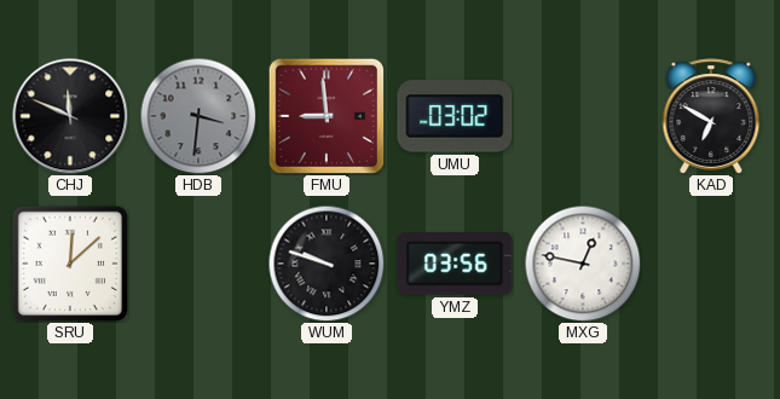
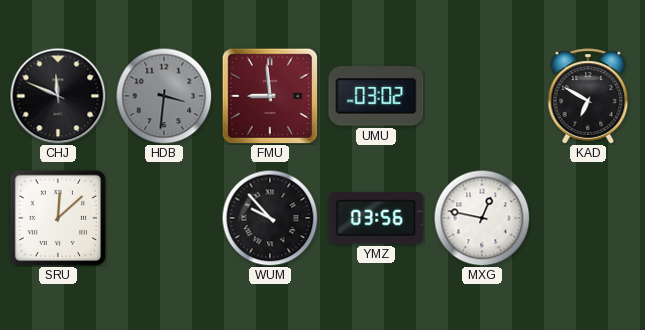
WUM: 9:48 -> 9:53
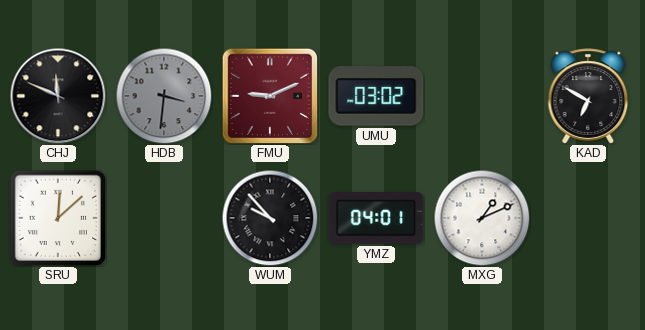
FMU: 8:59 -> 9:11
YMZ: 03:56 -> 04:01
MXG: 12:47 -> 1:11
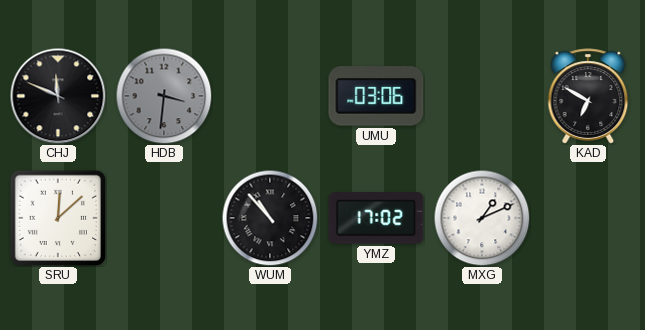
FMU: 9:11 -> none
UMU: 03:02 -> 03:06
WUM: 9:53 -> 10:53
YMZ: 04:01 -> 17:02
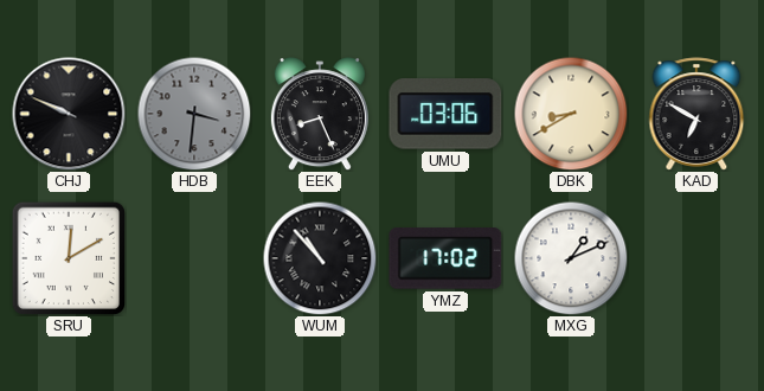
CHJ: 11:49 -> 9:49
EEK: none -> 8:26
DBK: none -> 8:40
SRU: 12:08 -> 12:10
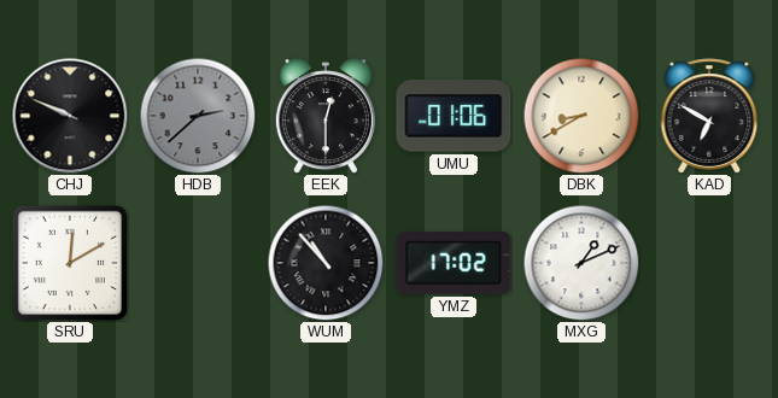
HDB: 3:31 -> 2:38
EEK: 8:26 -> 12:30
UMU: 03:06 -> 01:06
